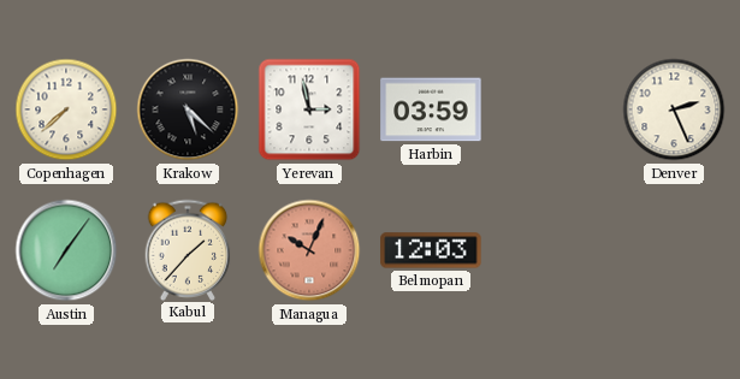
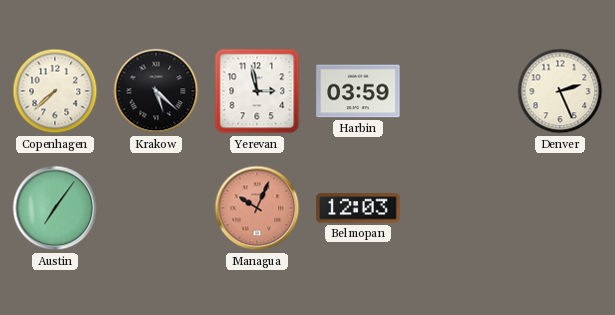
Kabul: 1:37 -> none
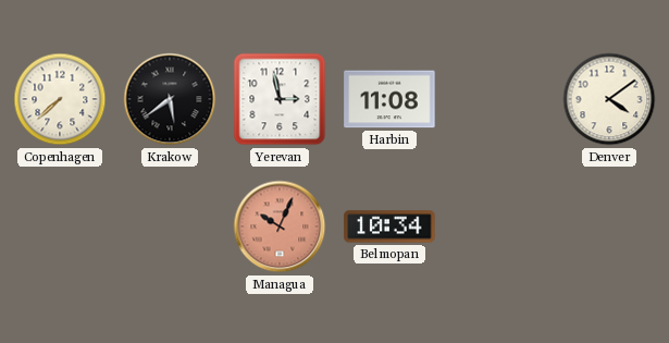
Krakow: 5:22 -> 5:39
Harbin: 03:59 -> 11:08
Denver: 2:26 -> 4:09
Austin: 7:06 -> none
Belmopan: 12:03 -> 10:34
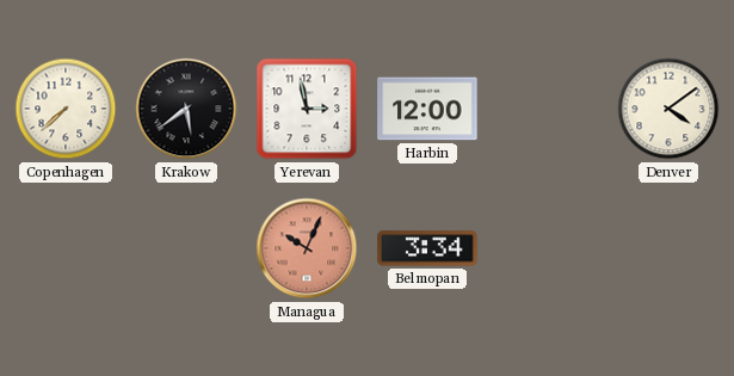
Harbin: 11:08 -> 12:00
Belmopan: 10:34 -> 3:34
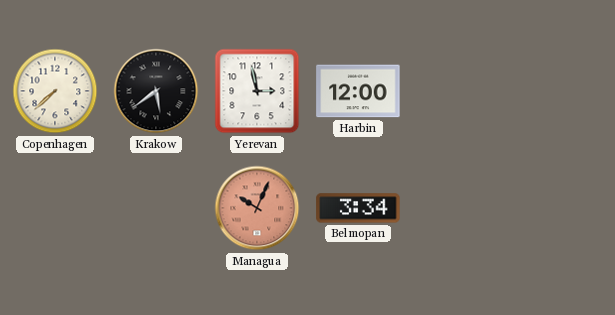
Denver: 4:09 -> none
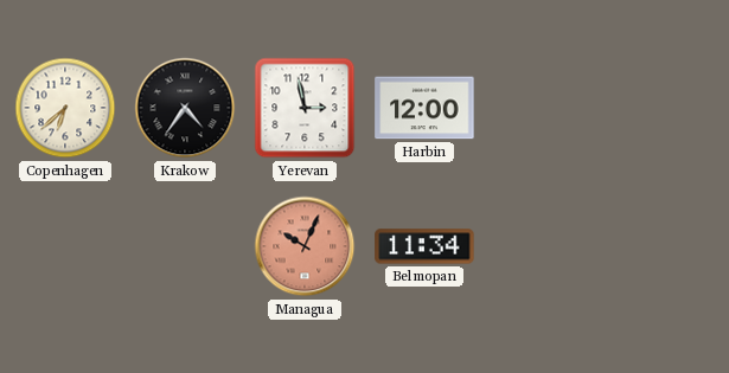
Copenhagen: 7:38 -> 6:38
Krakow: 5:39 -> 4:36
Belmopan: 3:34 -> 11:34
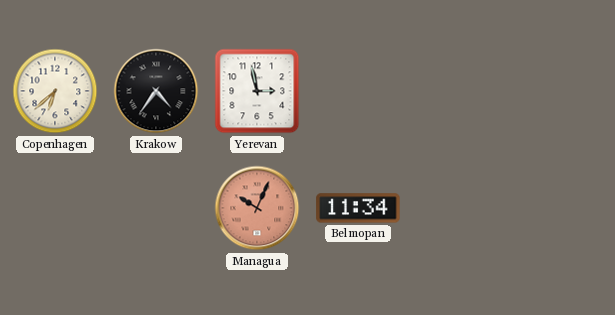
Harbin: 12:00 -> none
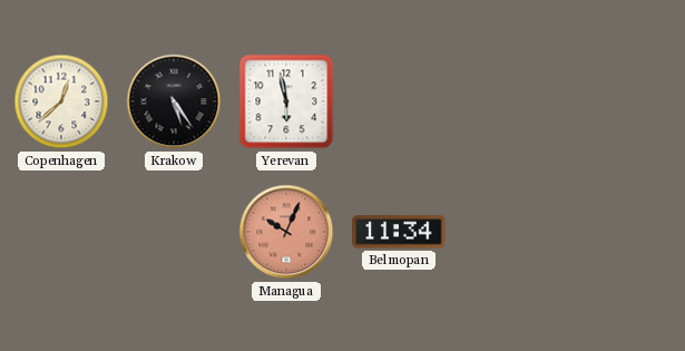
Copenhagen: 6:38 -> 12:38
Krakow: 4:36 -> 5:24
Yerevan: 2:58 -> 5:58
